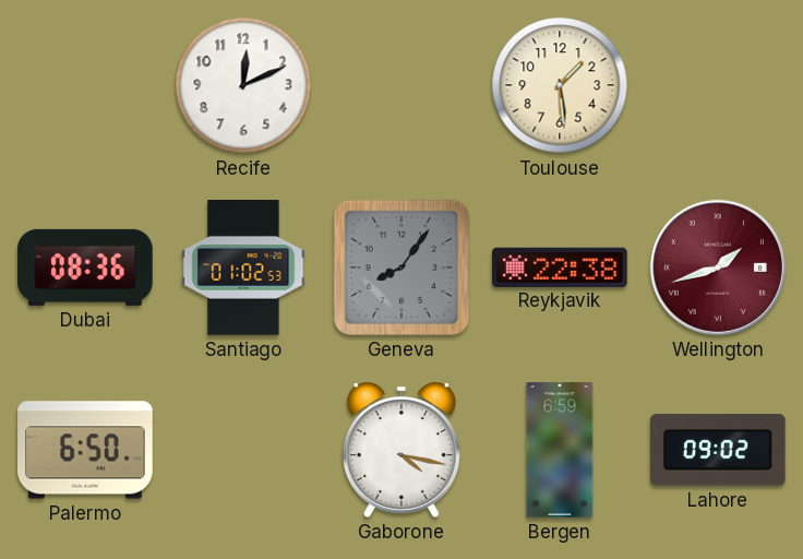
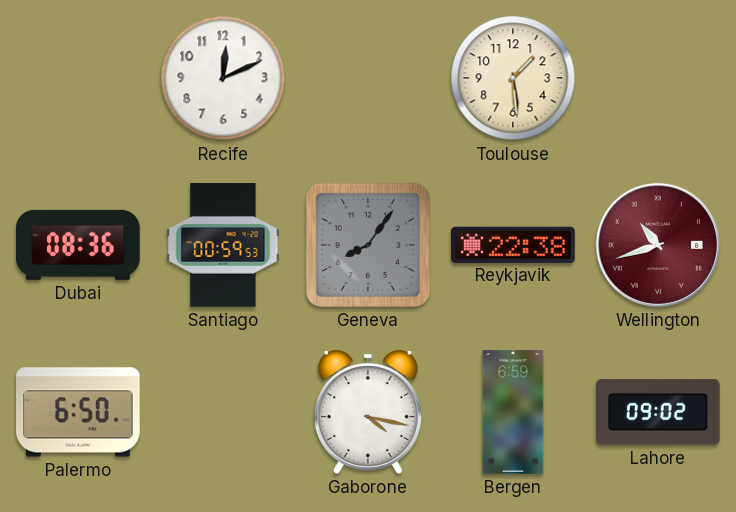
Santiago: 01:02 -> 00:59
Wellington: 1:42 -> 10:42
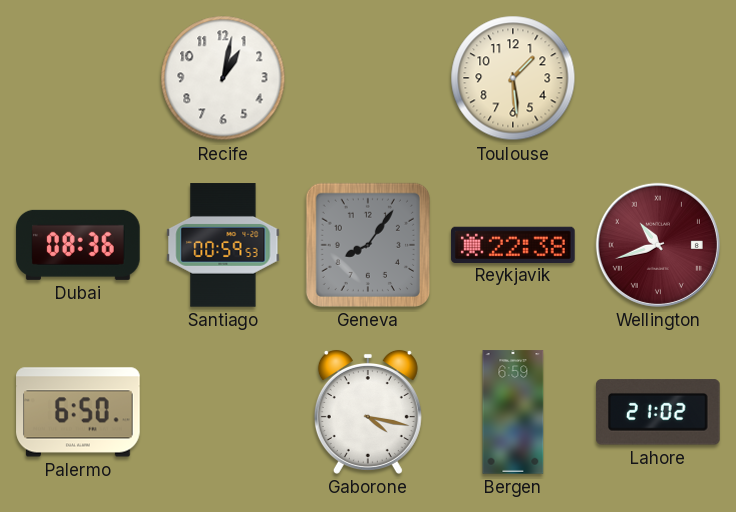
Recife: 12:11 -> 1:02
Lahore: 09:02 -> 21:02
